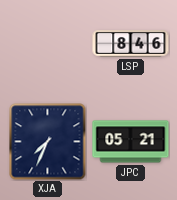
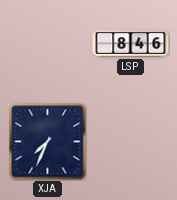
JPC: 05:21 -> none
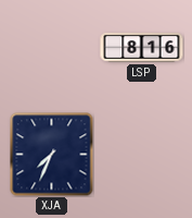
LSP: 8:46 -> 8:16
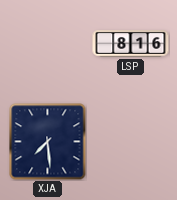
XJA: 7:34 -> 7:29
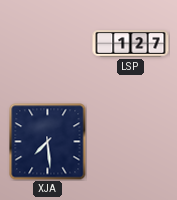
LSP: 8:16 -> 1:27
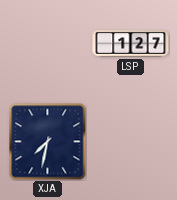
XJA: 7:29 -> 7:32
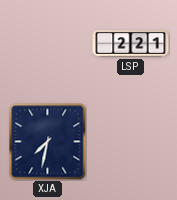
LSP: 1:27 -> 2:21
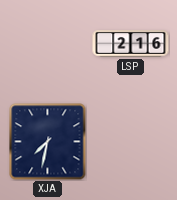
LSP: 2:21 -> 2:16
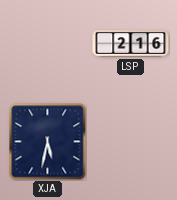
XJA: 7:32 -> 5:32
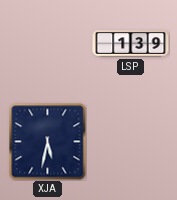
LSP: 2:16 -> 1:39
